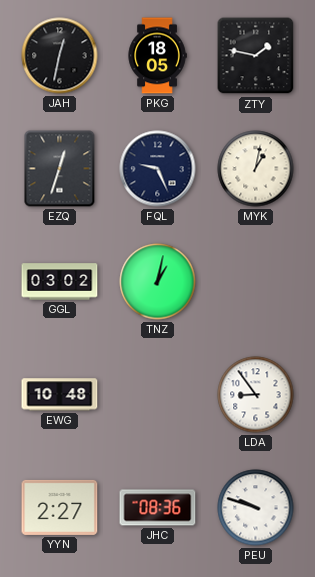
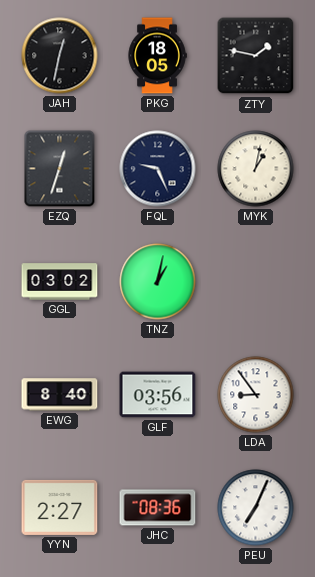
EWG: 10:48 -> 8:40
GLF: none -> 03:56
PEU: 9:48 -> 7:04
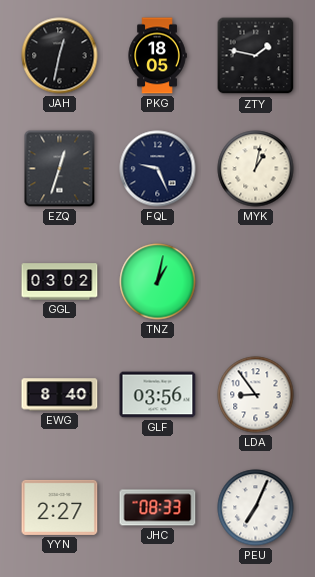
JHC: 08:36 -> 08:33
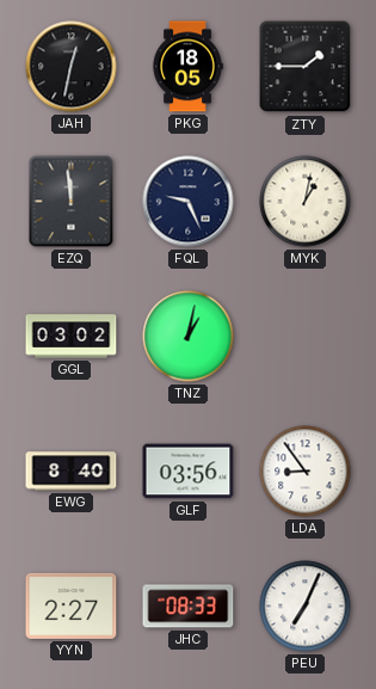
ZTY: 1:47 -> 1:45
EZQ: 12:33 -> 11:59
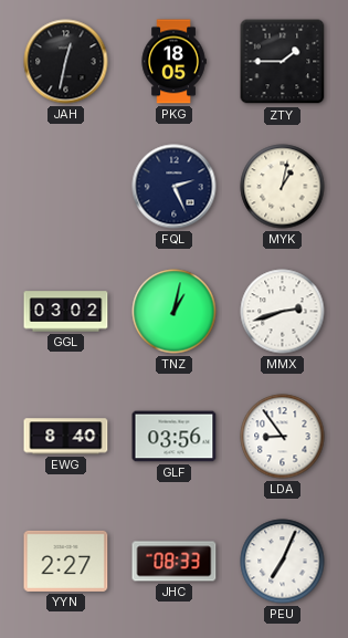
EZQ: 11:59 -> none
FQL: 9:26 -> 2:26
MMX: none -> 2:42
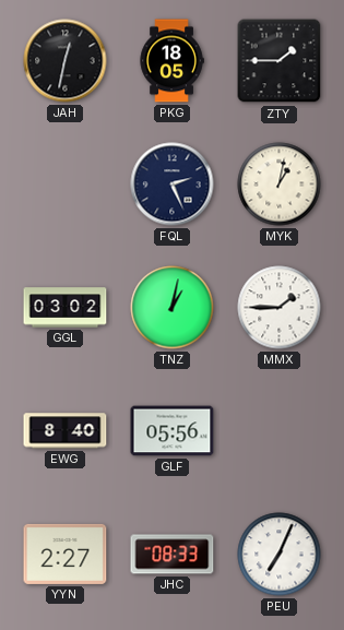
MMX: 2:42 -> 1:45
GLF: 03:56 -> 05:56
LDA: 8:54 -> none
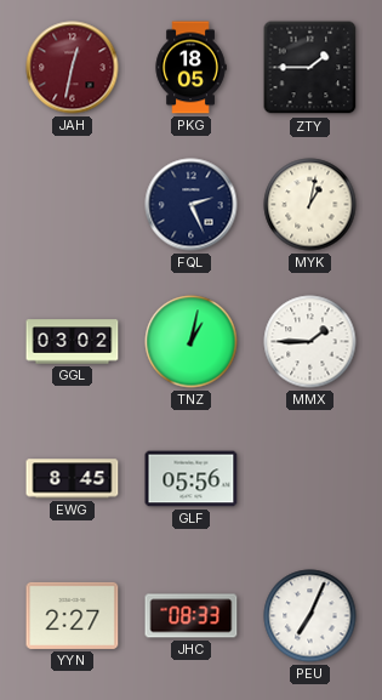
JAH dial: black -> burgundy
EWG: 8:40 -> 8:45
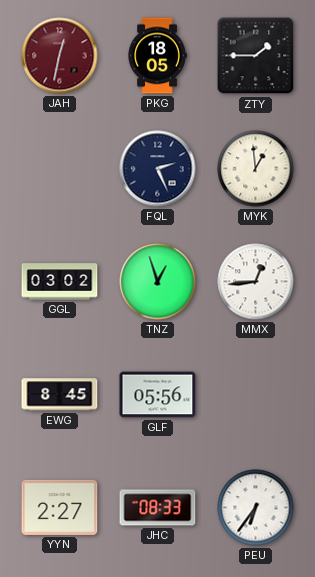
MYK: 1:02 -> 12:59
TNZ: 1:02 -> 12:57
MMX: 1:45 -> 12:44
PEU: 7:04 -> 6:36
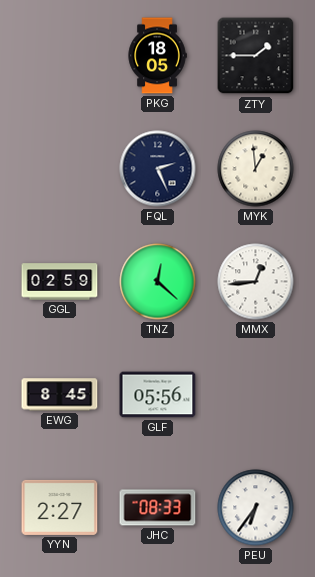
JAH: 12:32 -> none
GGL: 03:02 -> 02:59
TNZ: 12:57 -> 12:22
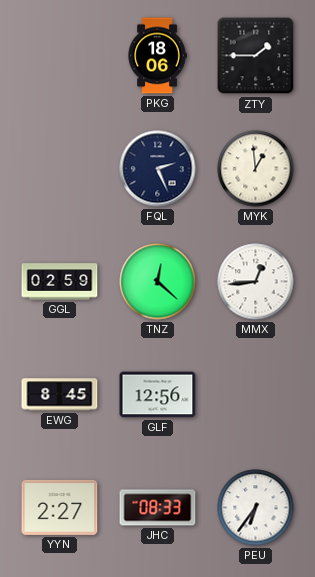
PKG: 18:05 -> 18:06
GLF: 05:56 -> 12:56
